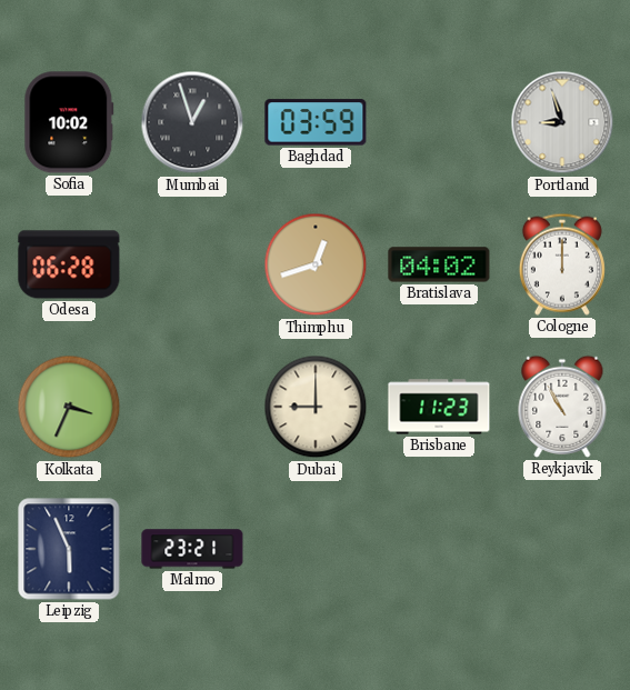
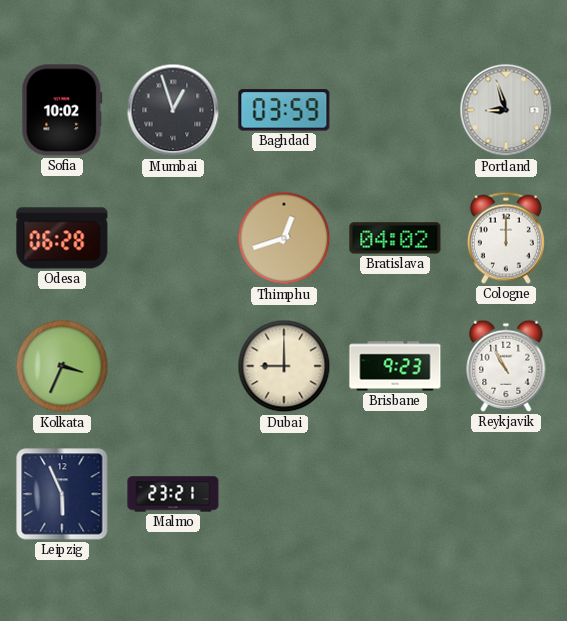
Brisbane: 11:23 -> 9:23
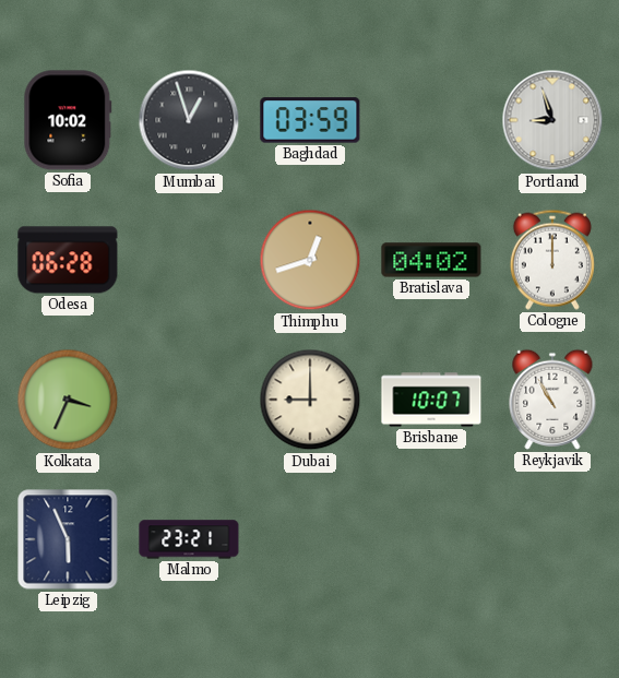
Brisbane: 9:23 -> 10:07
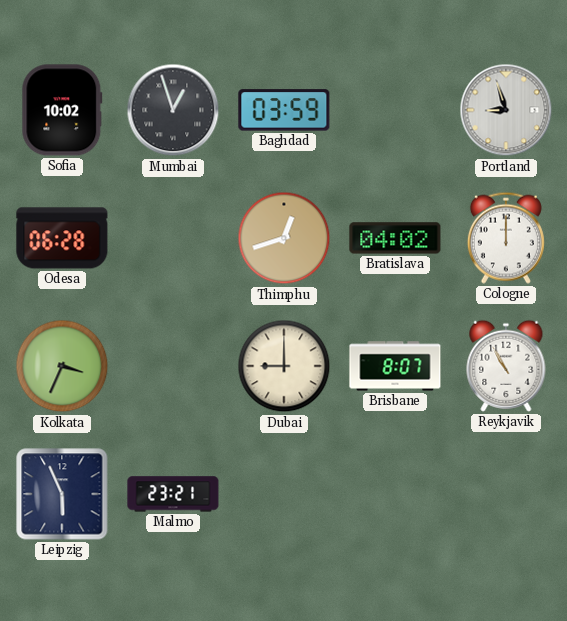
Brisbane: 10:07 -> 8:07
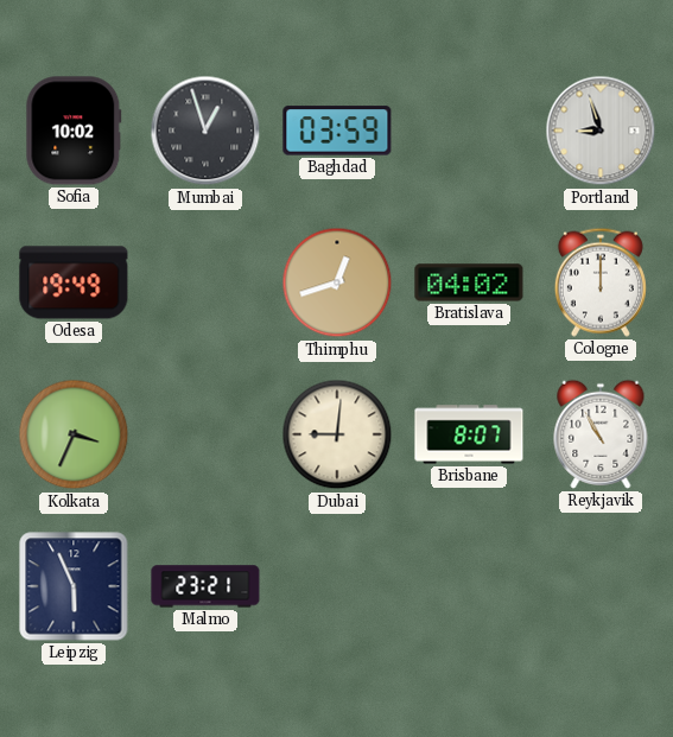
Odesa: 06:28 -> 19:49
Dubai: 9:00 -> 9:01
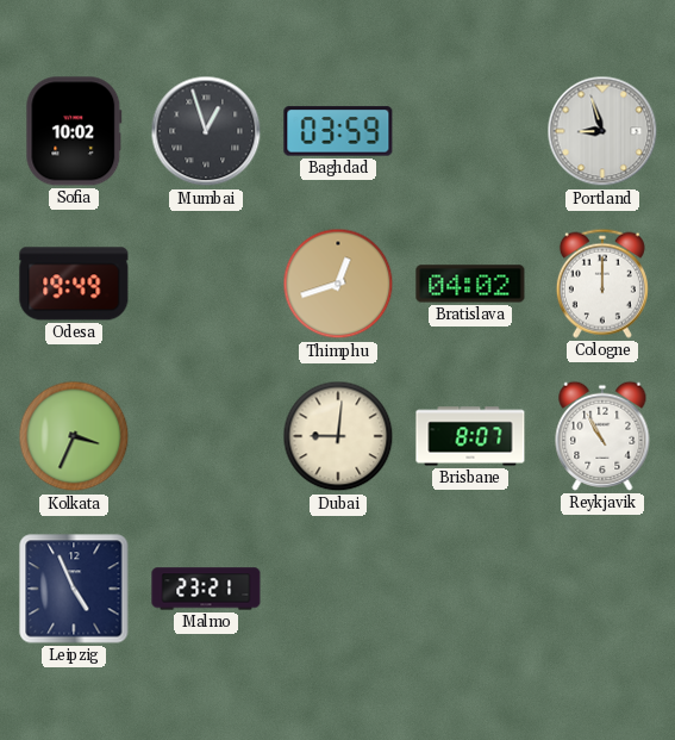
Leipzig: 5:56 -> 4:56
